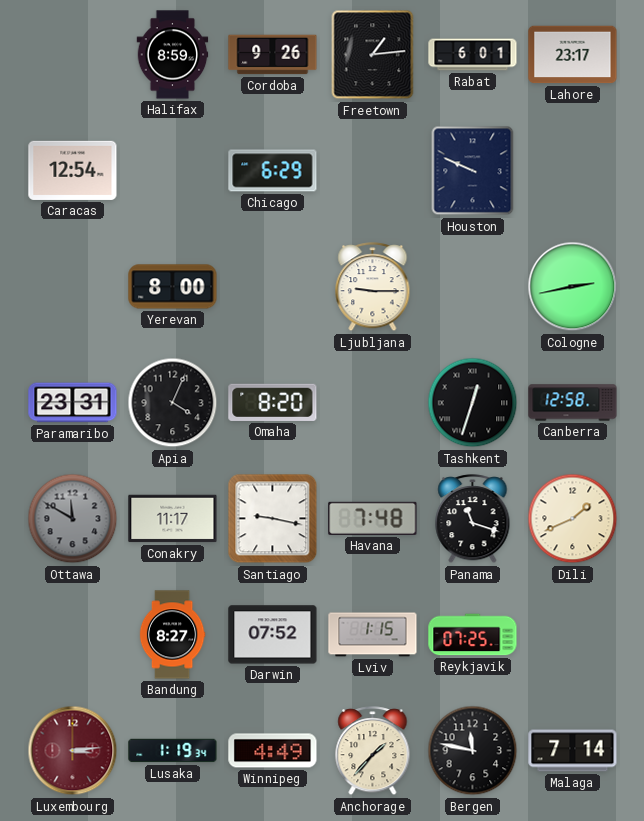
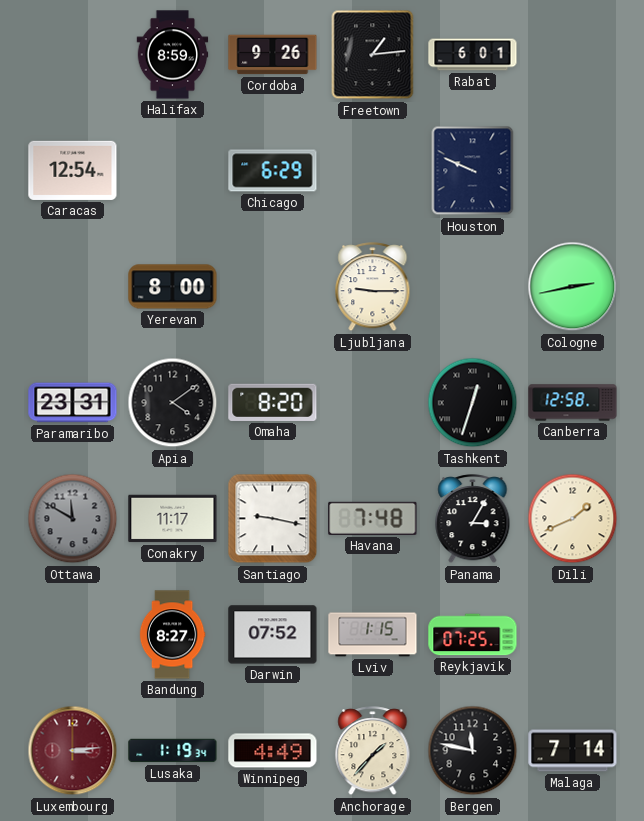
Lahore: 23:17 -> none
Apia: 4:04 -> 4:09
Panama: 11:18 -> 3:05
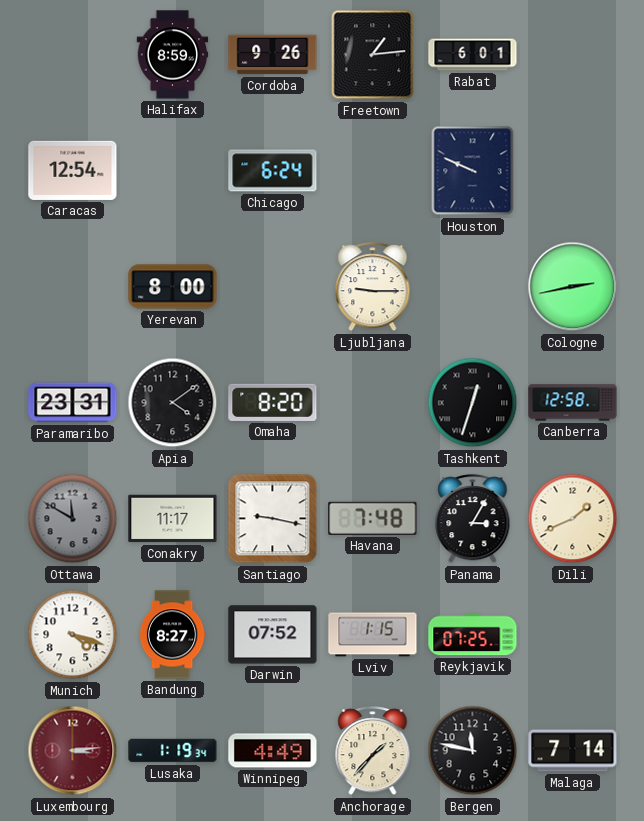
Chicago: 6:29 -> 6:24
Munich: none -> 4:18
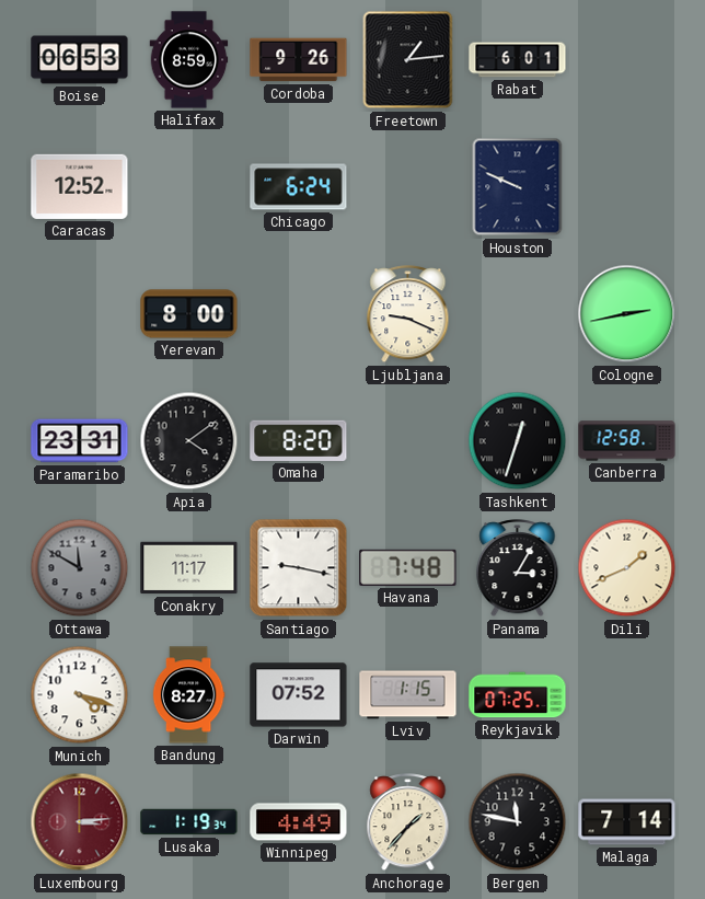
Boise: none -> 06:53
Caracas: 12:54 -> 12:52
Ljubljana: 9:15 -> 9:19
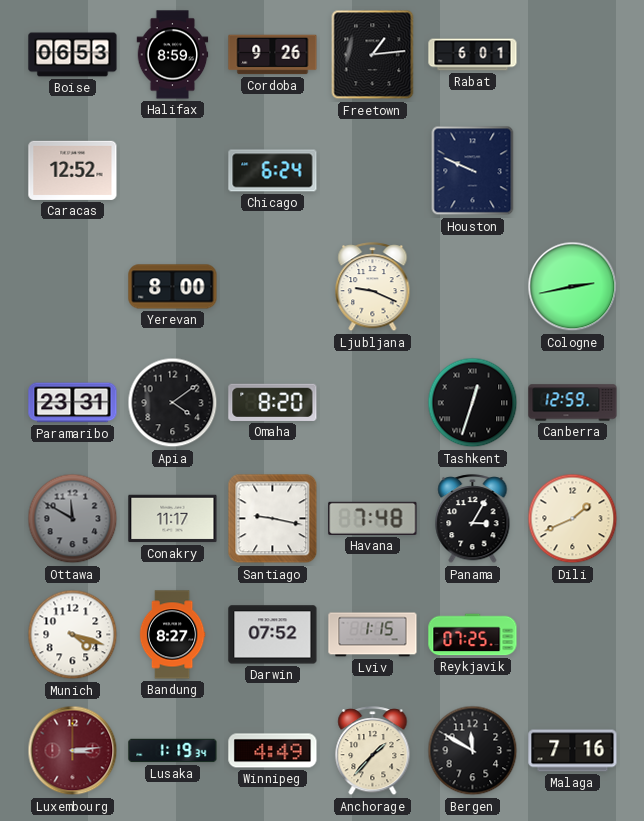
Canberra: 12:58 -> 12:59
Bergen: 11:47 -> 11:50
Malaga: 7:14 -> 7:16
